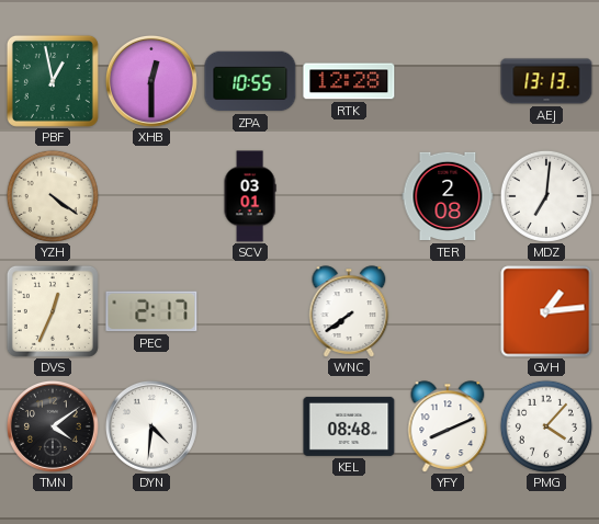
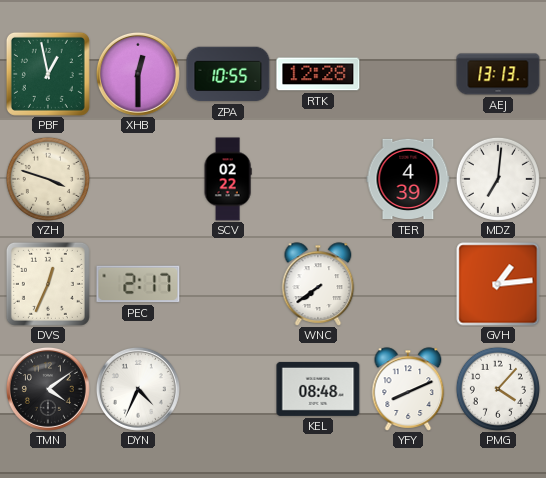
YZH: 4:21 -> 3:48
SCV: 03:01 -> 02:22
TER: 2:08 -> 4:39
DYN: 4:31 -> 4:34
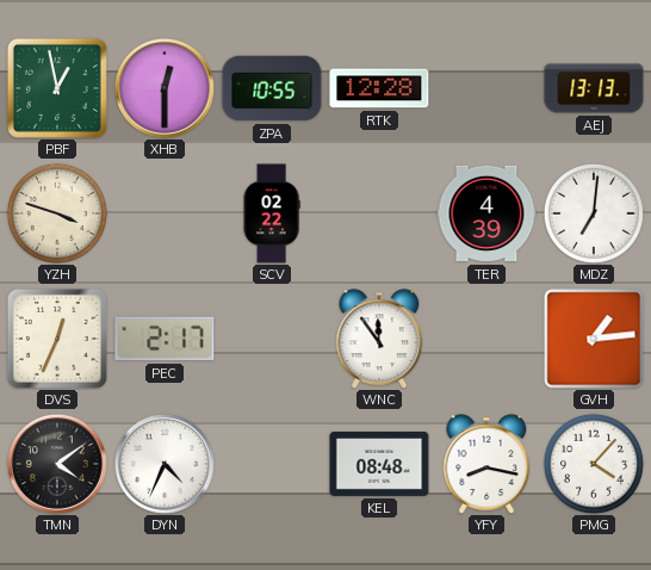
WNC: 7:39 -> 11:54
YFY: 8:11 -> 8:17
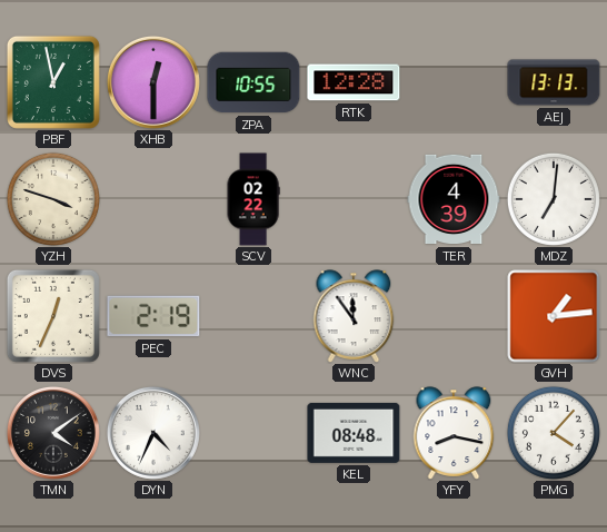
PEC: 2:17 -> 2:19
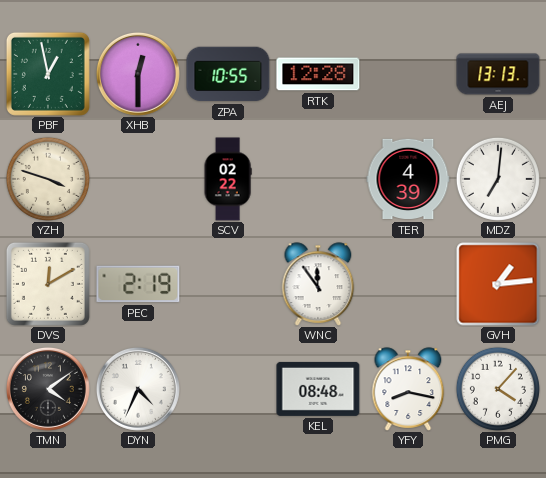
DVS: 12:34 -> 12:10
